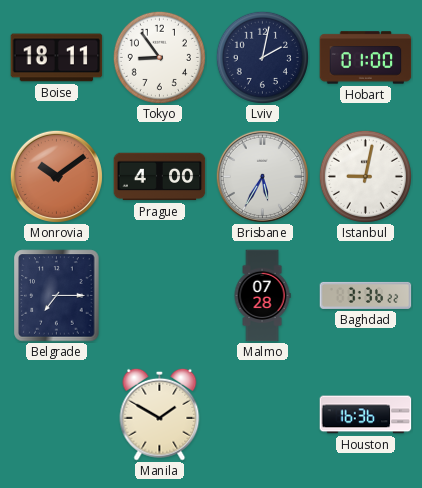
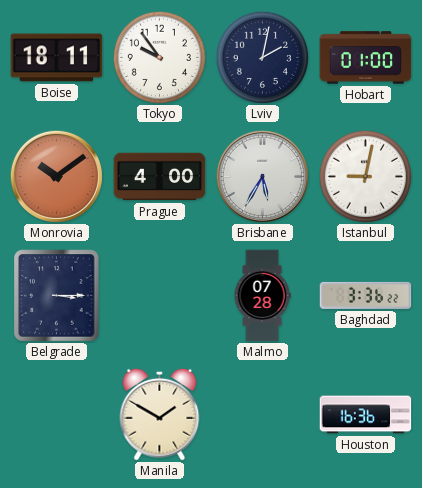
Tokyo: 8:54 -> 9:54
Belgrade: 7:15 -> 3:15
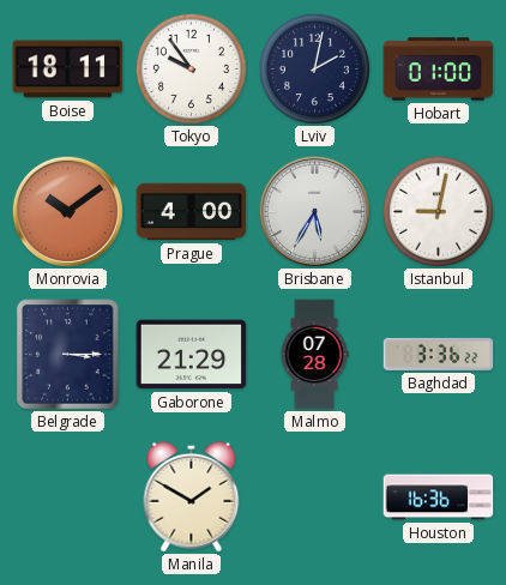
Gaborone: none -> 21:29
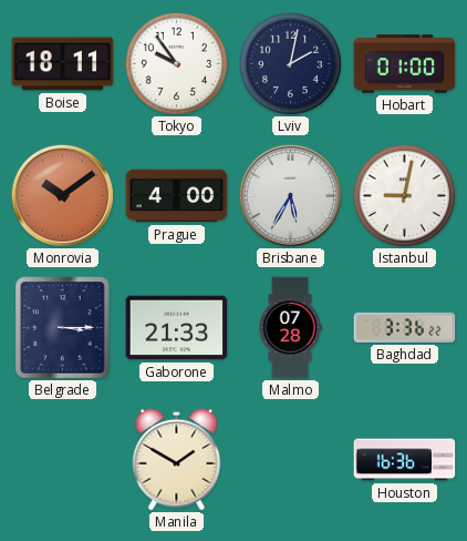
Gaborone: 21:29 -> 21:33
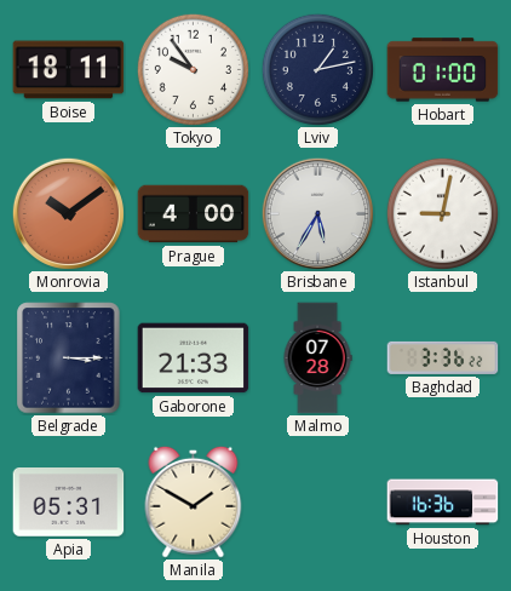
Lviv: 2:02 -> 1:13
Apia: none -> 05:31
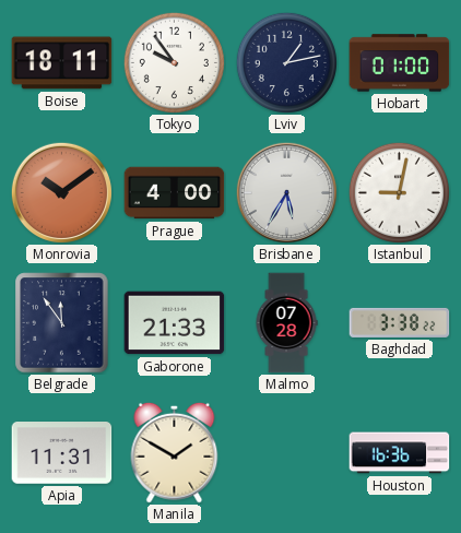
Belgrade: 3:15 -> 11:54
Baghdad: 3:36 -> 3:38
Apia: 05:31 -> 11:31
